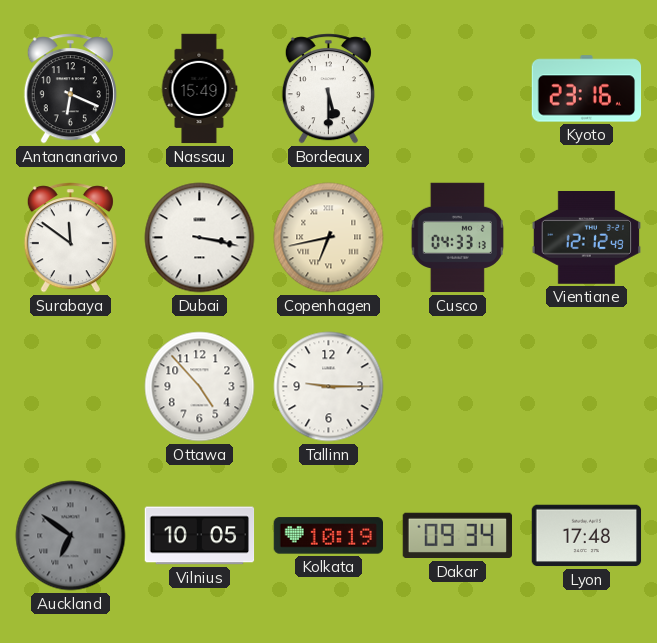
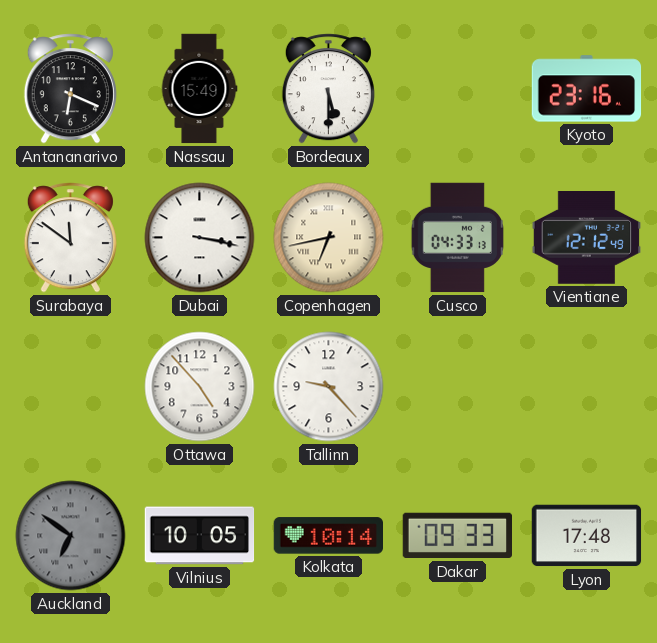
Tallinn: 9:15 -> 9:23
Kolkata: 10:19 -> 10:14
Dakar: 09:34 -> 09:33
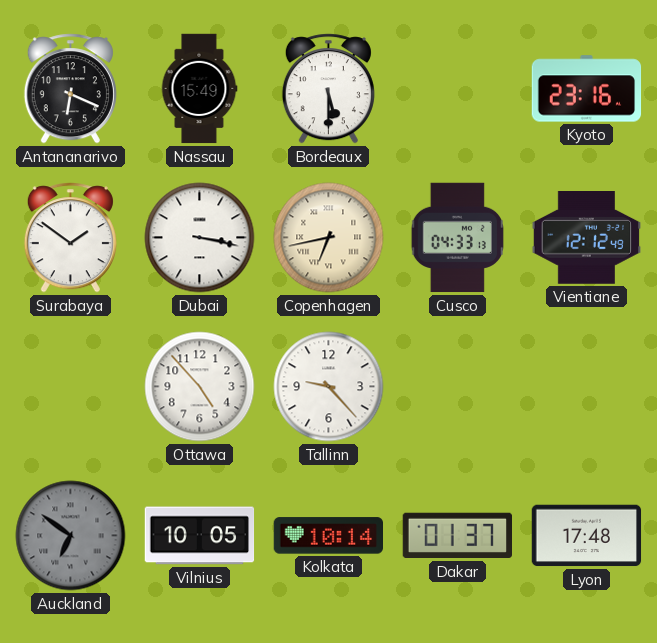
Surabaya: 11:51 -> 1:51
Dakar: 09:33 -> 01:37
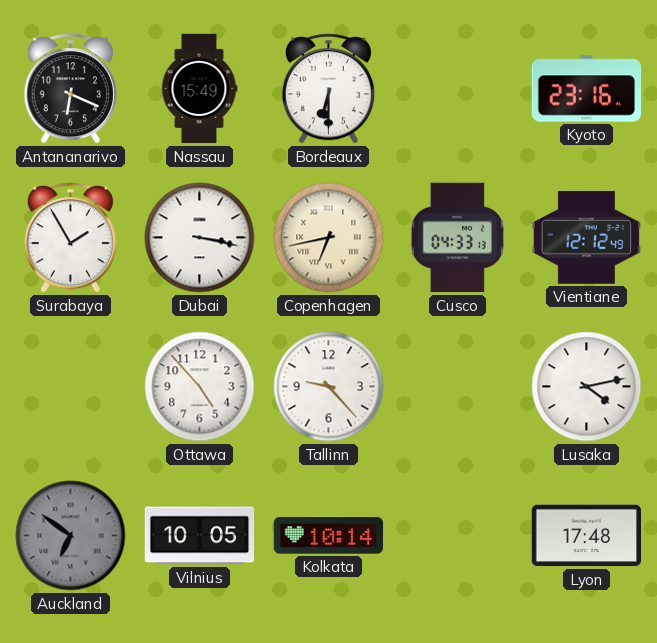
Bordeaux: 5:30 -> 6:30
Surabaya: 1:51 -> 1:55
Lusaka: none -> 4:13
Dakar: 01:37 -> none
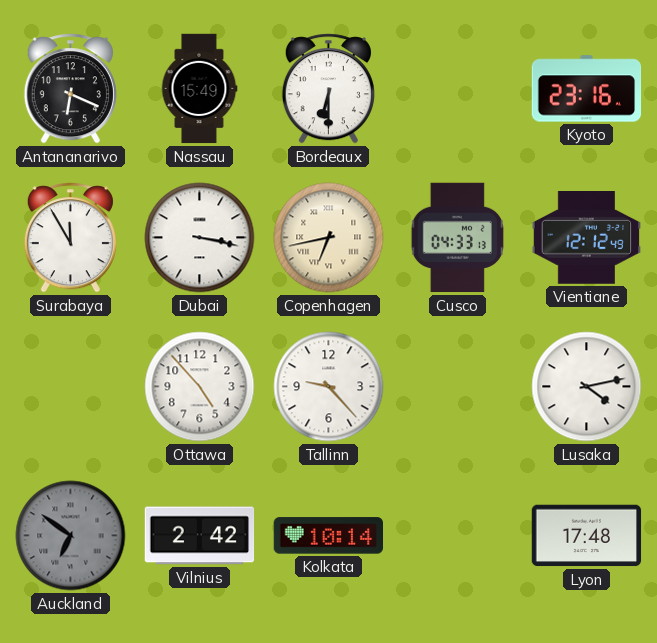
Surabaya: 1:55 -> 11:55
Vilnius: 10:05 -> 2:42
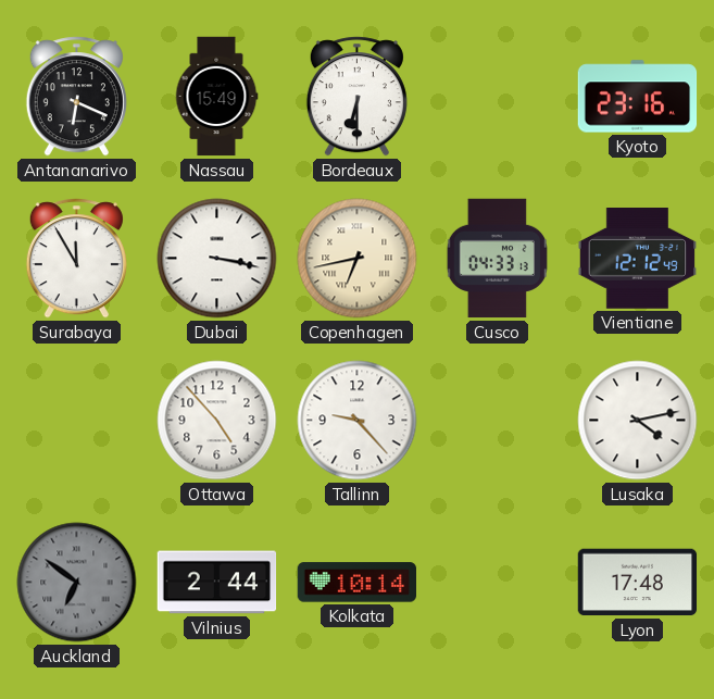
Vilnius: 2:42 -> 2:44
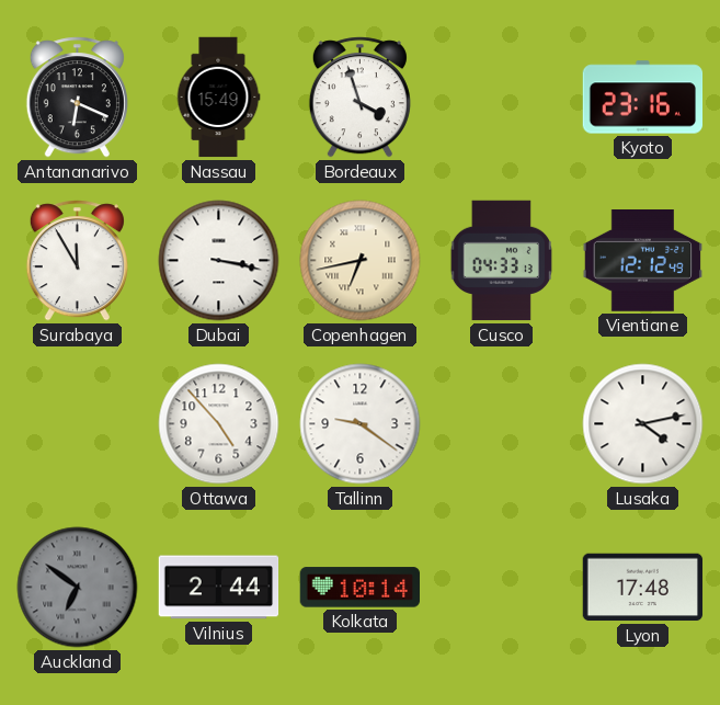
Bordeaux: 6:30 -> 3:57
Tallinn: 9:23 -> 9:21
